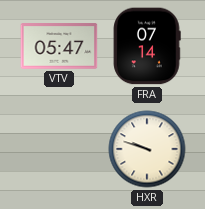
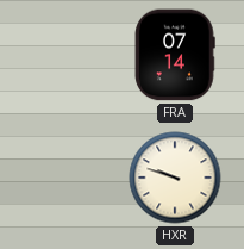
VTV: 05:47 -> none
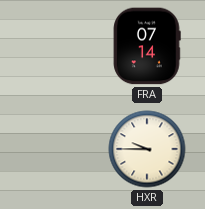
HXR: 9:48 -> 9:45
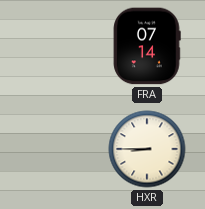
HXR: 9:45 -> 8:45
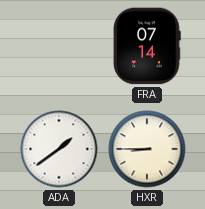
ADA: none -> 1:39
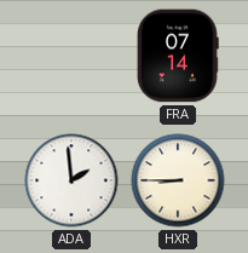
ADA: 1:39 -> 1:59
